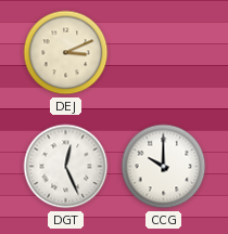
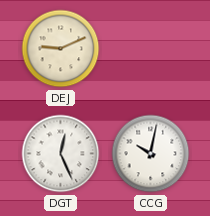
DEJ: 3:11 -> 9:11
CCG: 10:00 -> 10:02
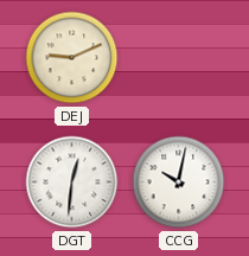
DGT: 12:26 -> 12:31
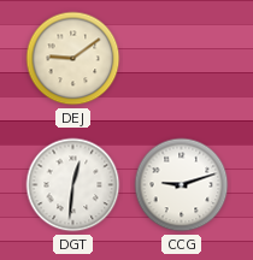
DEJ: 9:11 -> 9:09
CCG: 10:02 -> 9:12
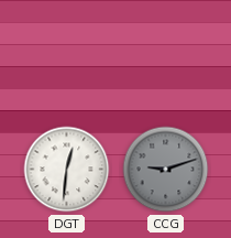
DEJ: 9:09 -> none
CCG dial: white -> grey
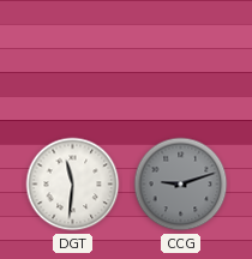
DGT: 12:31 -> 11:31
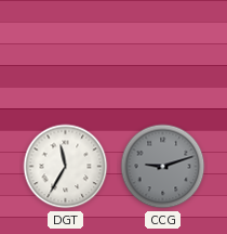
DGT: 11:31 -> 11:35
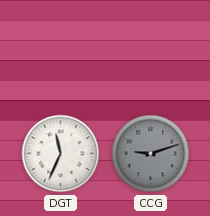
DGT: 11:35 -> 11:34
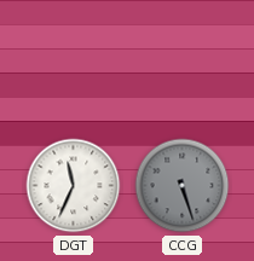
CCG: 9:12 -> 5:27
